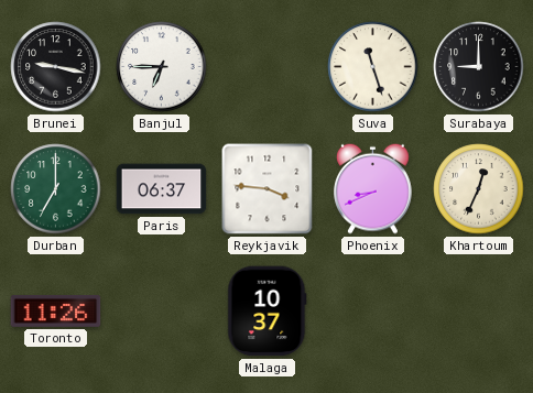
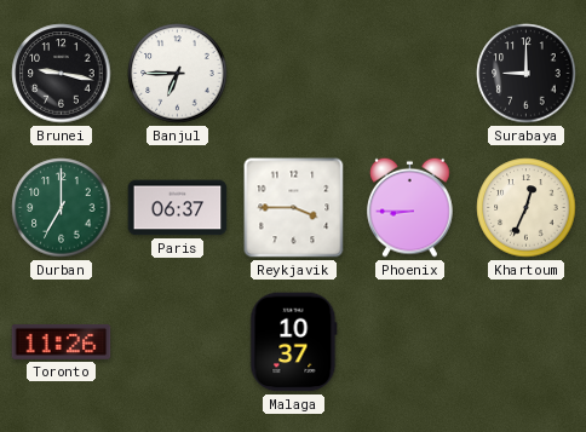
Suva: 11:27 -> none
Reykjavik: 3:46 -> 3:45
Phoenix: 8:41 -> 8:45
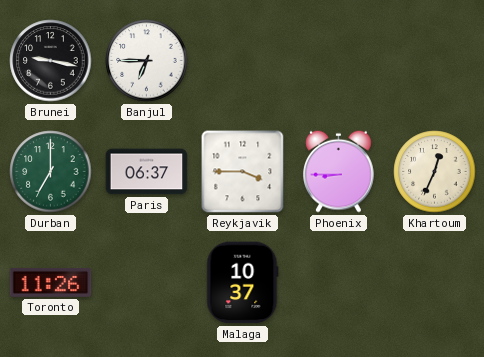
Surabaya: 9:00 -> none
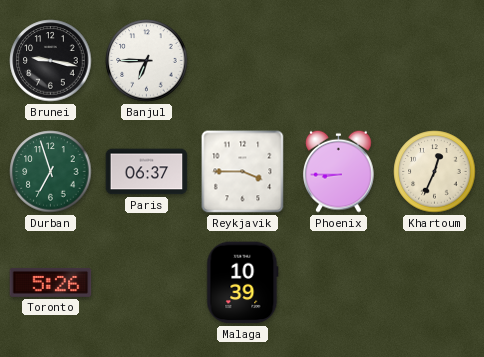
Durban: 7:00 -> 6:57
Toronto: 11:26 -> 5:26
Malaga: 10:37 -> 10:39
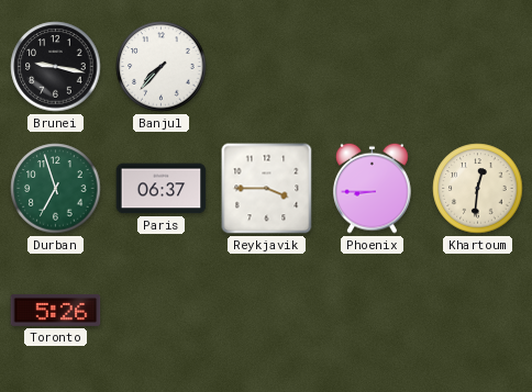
Banjul: 6:45 -> 7:37
Khartoum: 12:34 -> 12:31
Malaga: 10:39 -> none
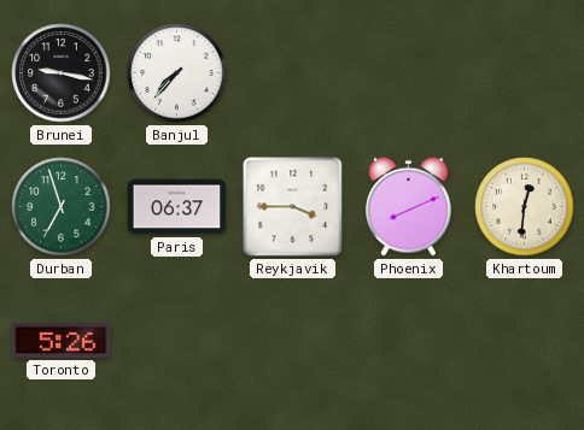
Phoenix: 8:45 -> 8:11
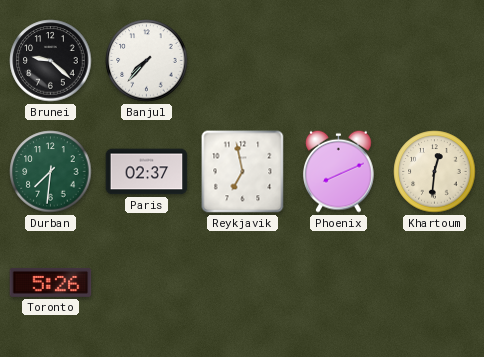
Brunei: 9:17 -> 9:22
Durban: 6:57 -> 7:31
Paris: 06:37 -> 02:37
Reykjavik: 3:45 -> 6:58
